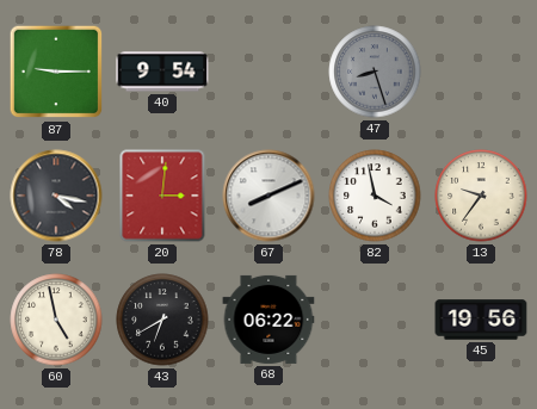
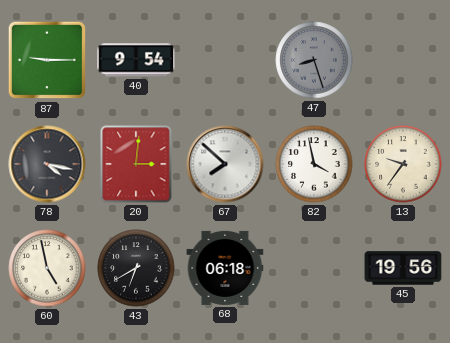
67: 8:11 -> 7:52
68: 06:22 -> 06:18
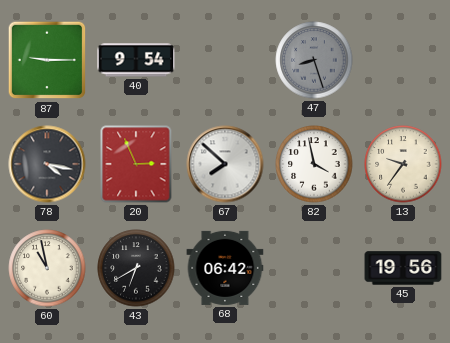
20: 3:01 -> 2:56
60: 4:58 -> 10:58
68: 06:18 -> 06:42
